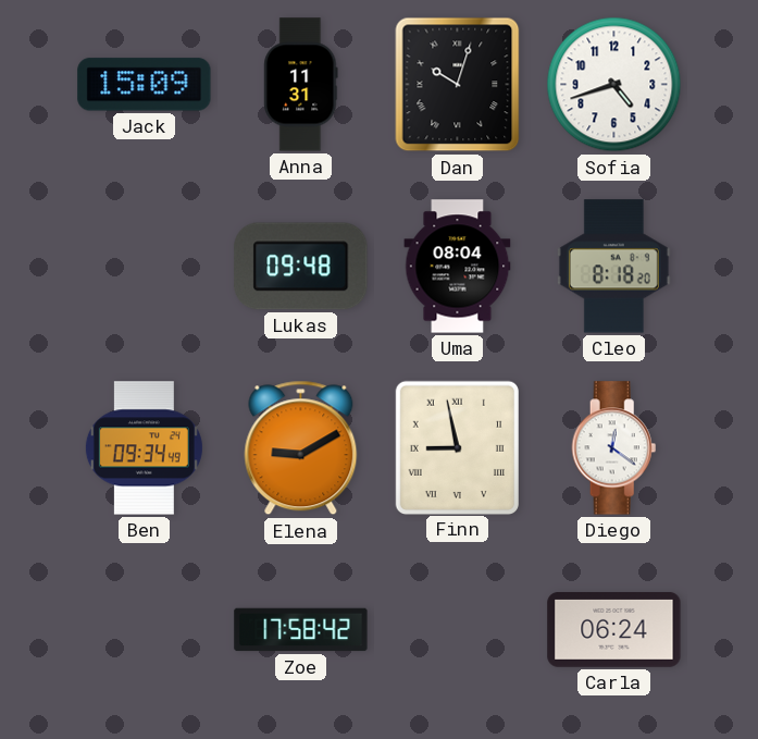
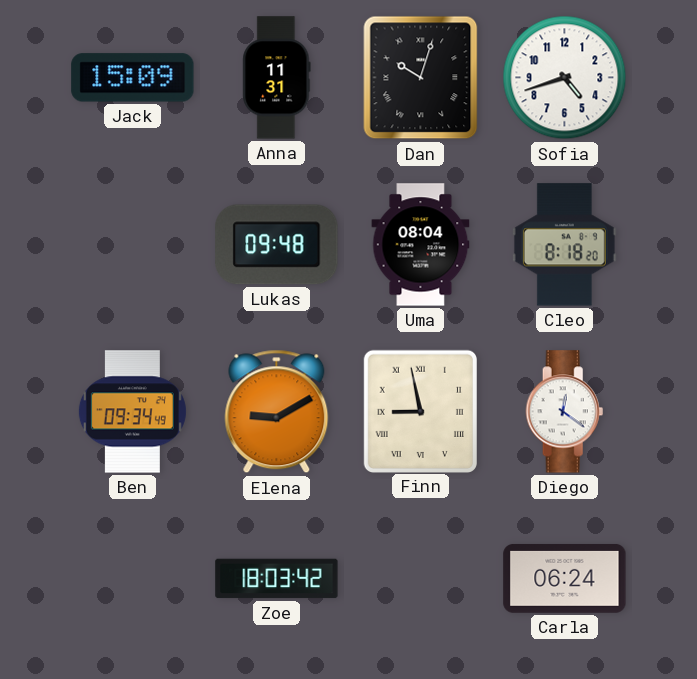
Zoe: 17:58 -> 18:03
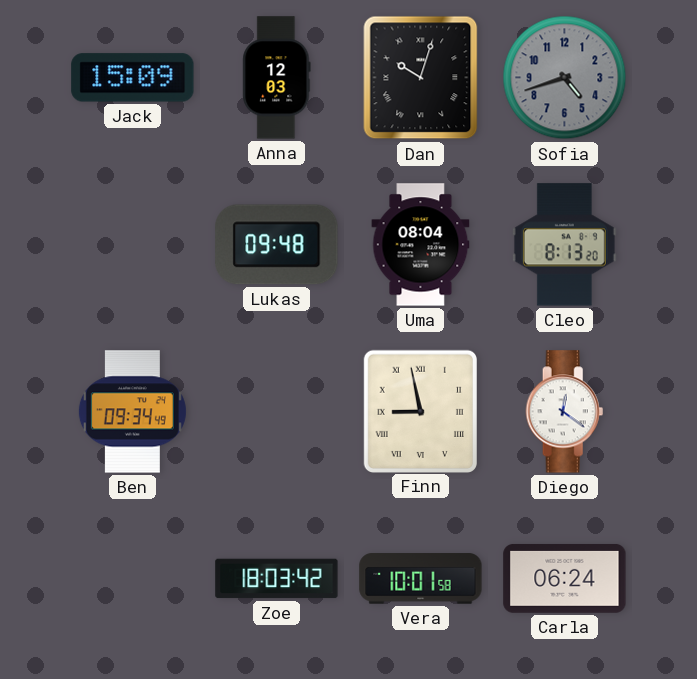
Anna: 11:31 -> 12:03
Sofia dial: white -> grey
Cleo: 8:18 -> 8:13
Elena: 9:10 -> none
Vera: none -> 10:01
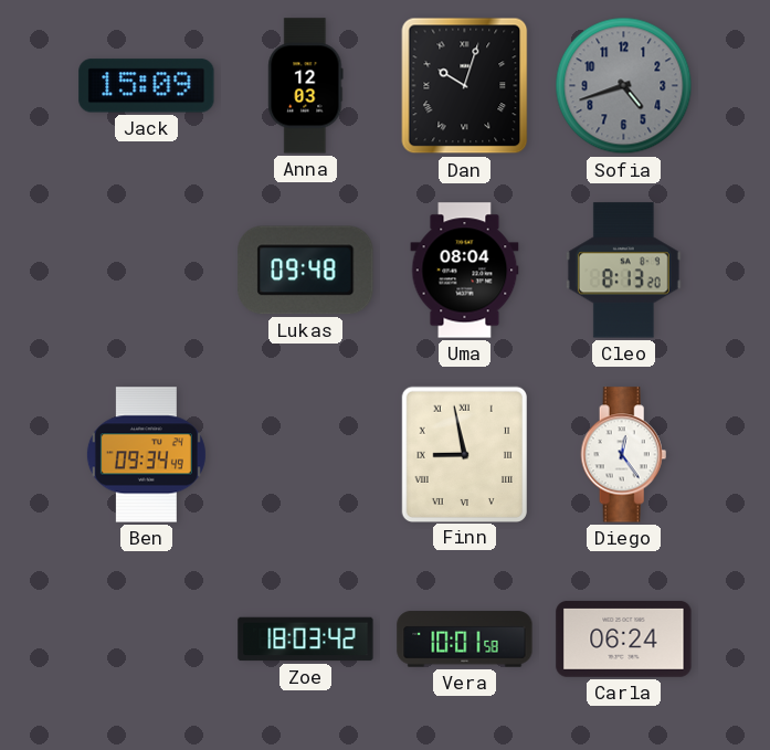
Diego: 12:21 -> 12:24
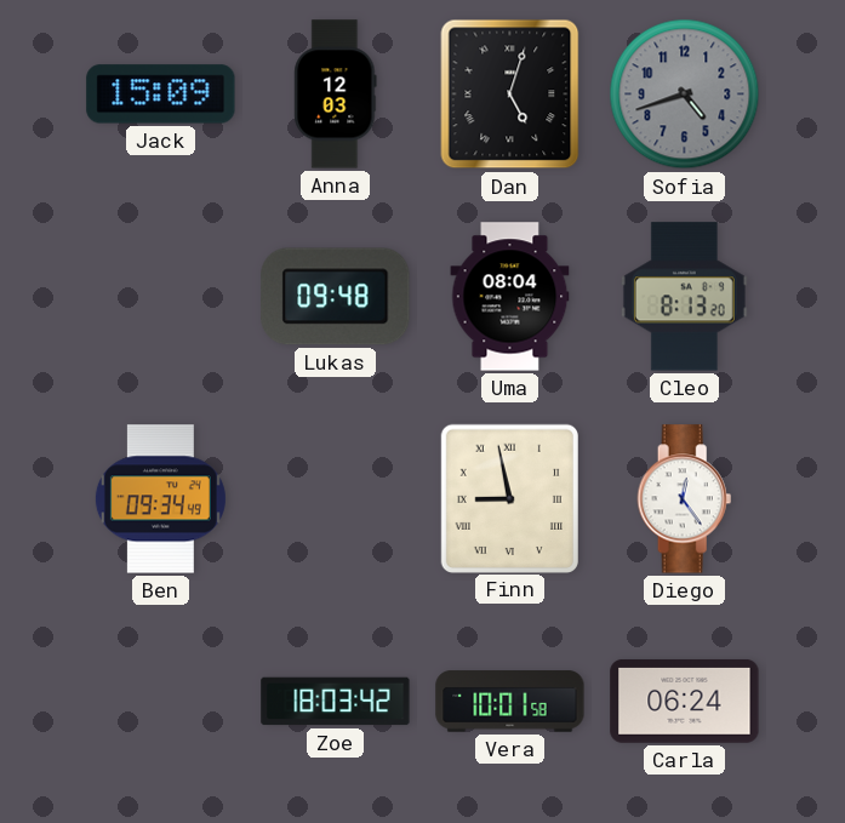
Dan: 10:03 -> 5:03
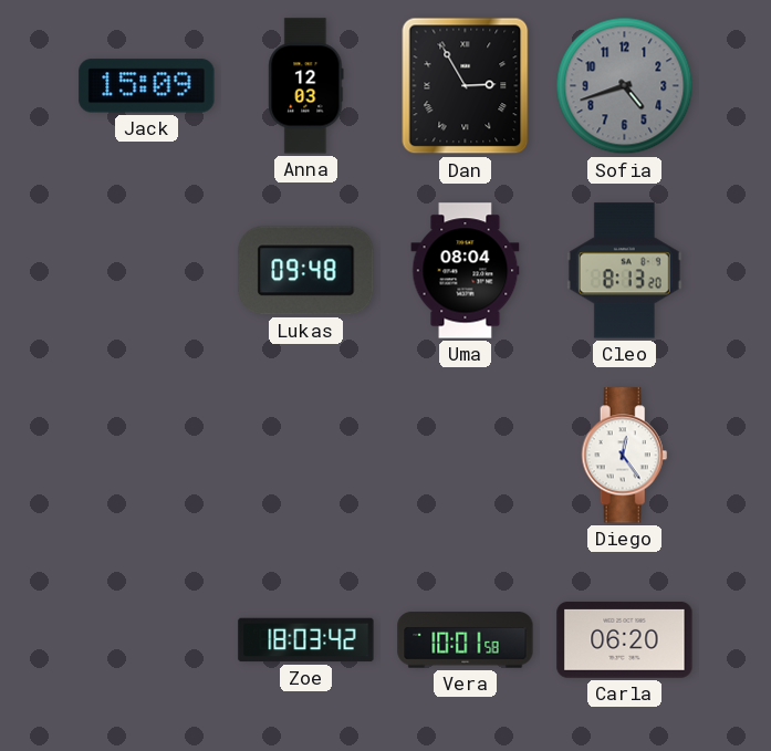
Dan: 5:03 -> 2:55
Ben: 09:34 -> none
Finn: 8:58 -> none
Carla: 06:24 -> 06:20
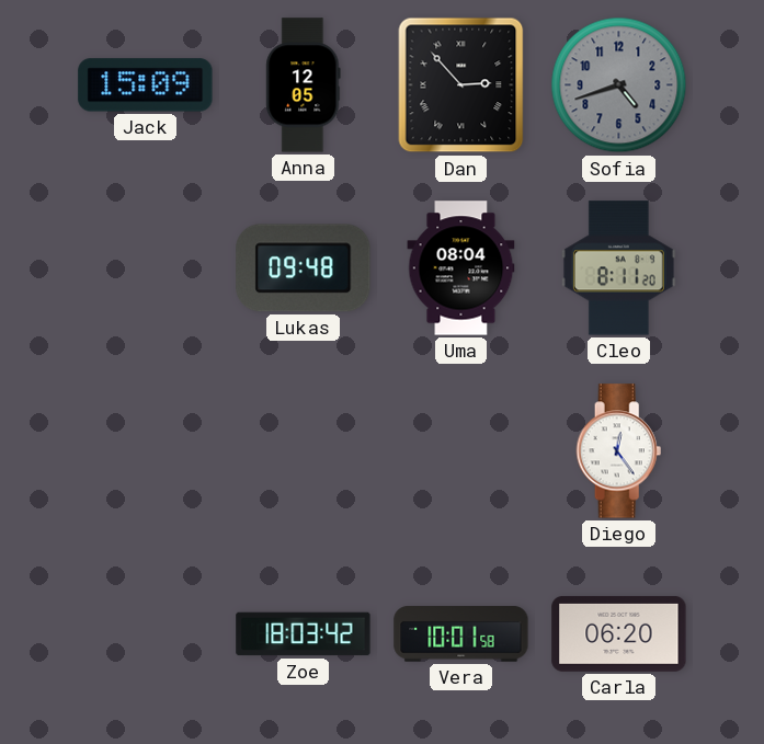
Anna: 12:03 -> 12:05
Dan: 2:55 -> 2:53
Cleo: 8:13 -> 8:11
